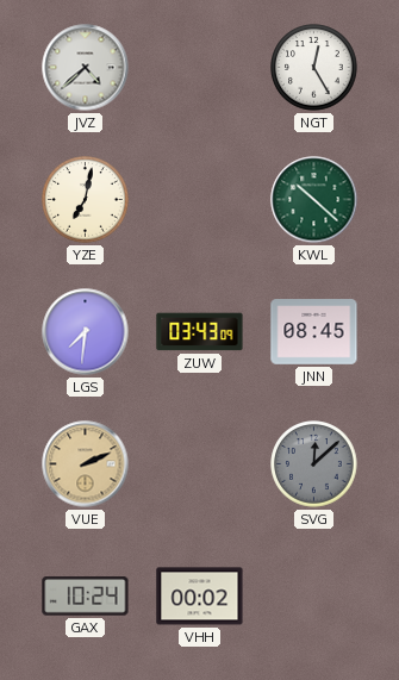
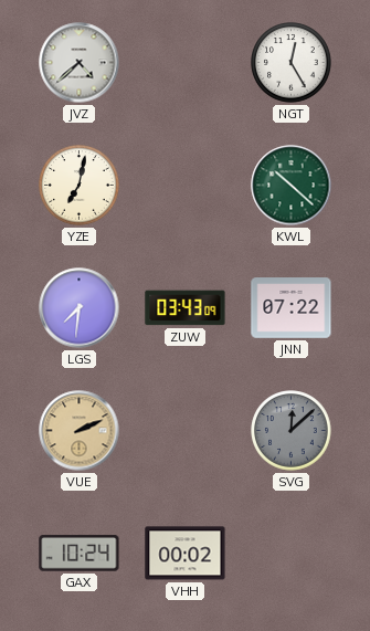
JNN: 08:45 -> 07:22
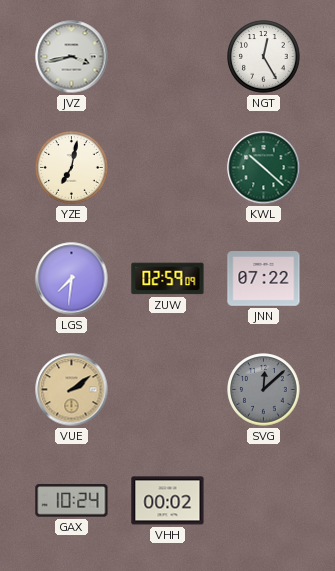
JVZ: 4:38 -> 3:43
ZUW: 03:43 -> 02:59
VUE: 2:11 -> 2:09
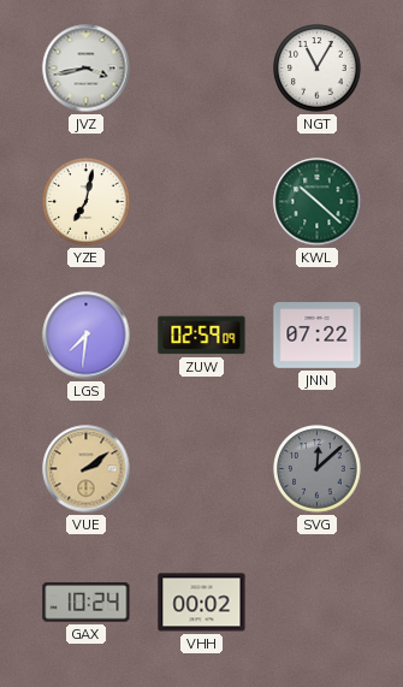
NGT: 12:25 -> 11:05
